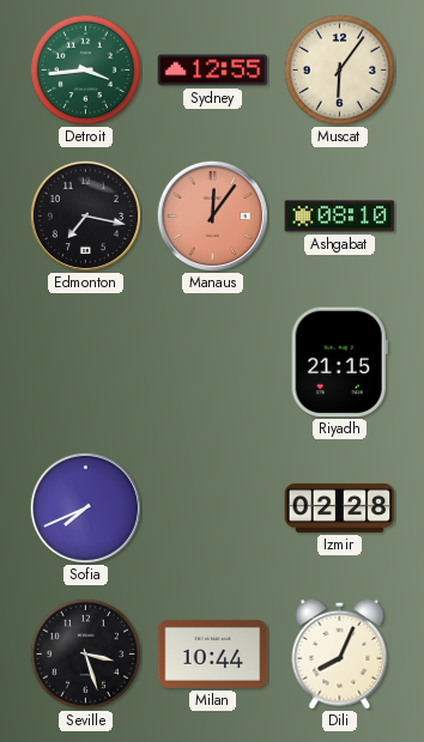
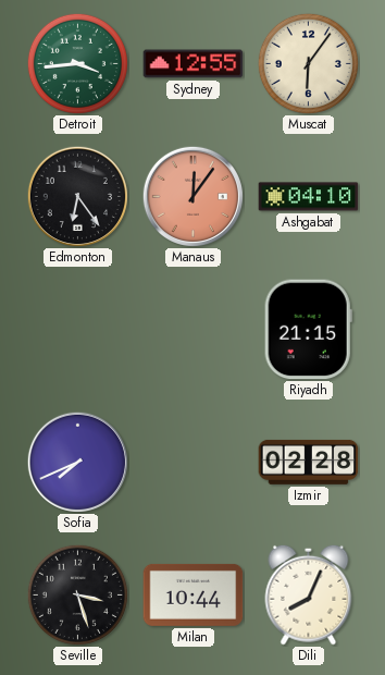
Edmonton: 7:17 -> 6:24
Ashgabat: 08:10 -> 04:10
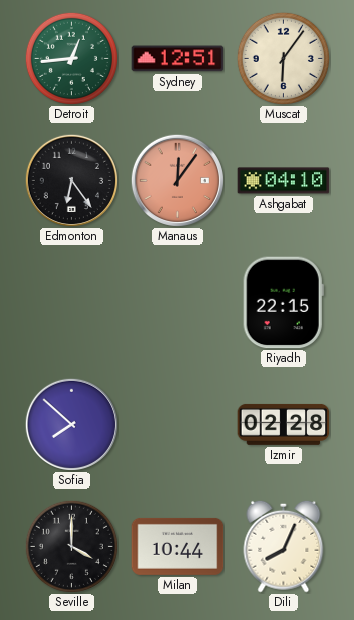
Detroit: 3:44 -> 12:44
Sydney: 12:55 -> 12:51
Riyadh: 21:15 -> 22:15
Sofia: 7:41 -> 7:52
Seville: 3:27 -> 4:00
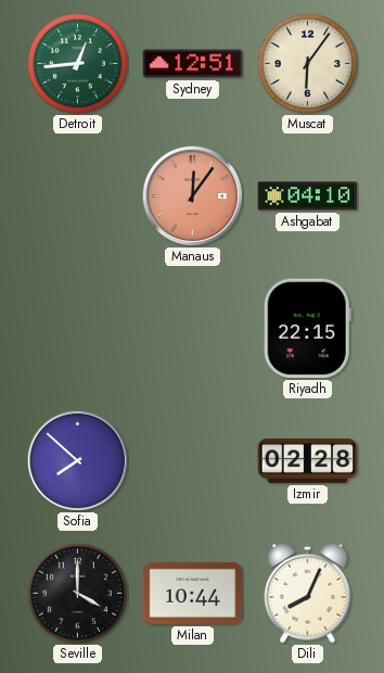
Edmonton: 6:24 -> none
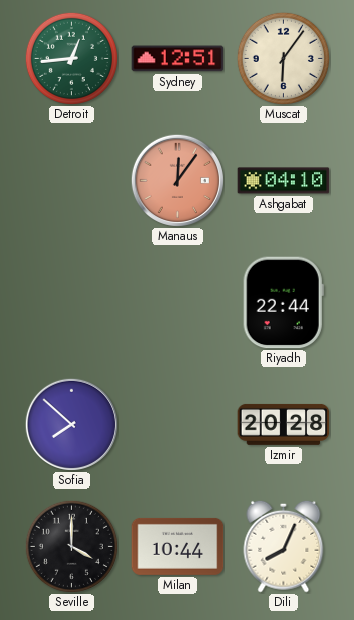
Riyadh: 22:15 -> 22:44
Izmir: 02:28 -> 20:28
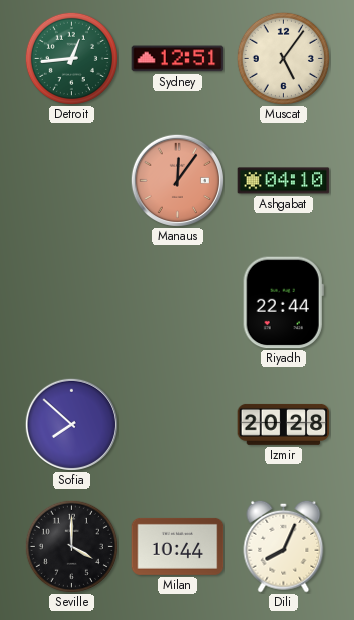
Muscat: 6:06 -> 5:06
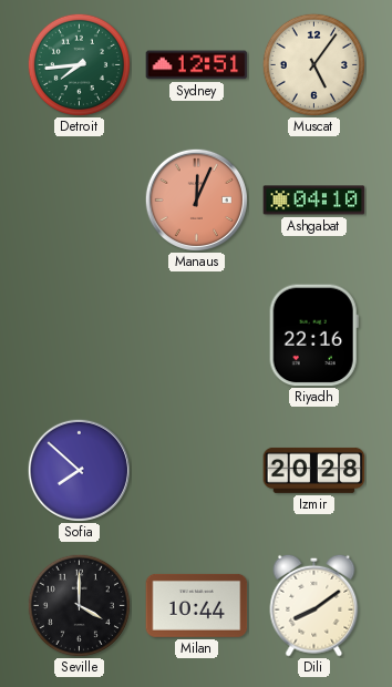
Detroit: 12:44 -> 7:44
Manaus: 12:06 -> 12:04
Riyadh: 22:44 -> 22:16
Dili: 8:04 -> 8:09
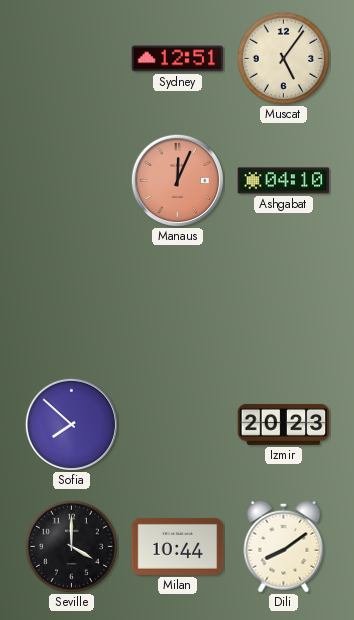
Detroit: 7:44 -> none
Riyadh: 22:16 -> none
Izmir: 20:28 -> 20:23
